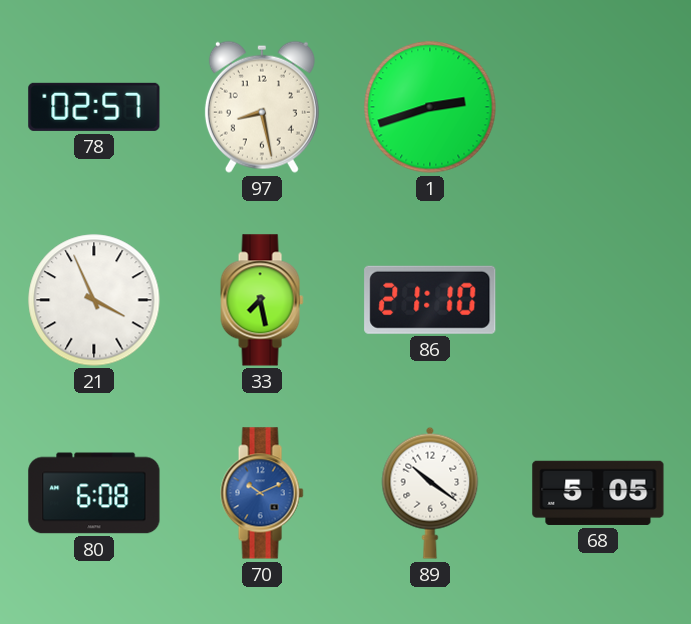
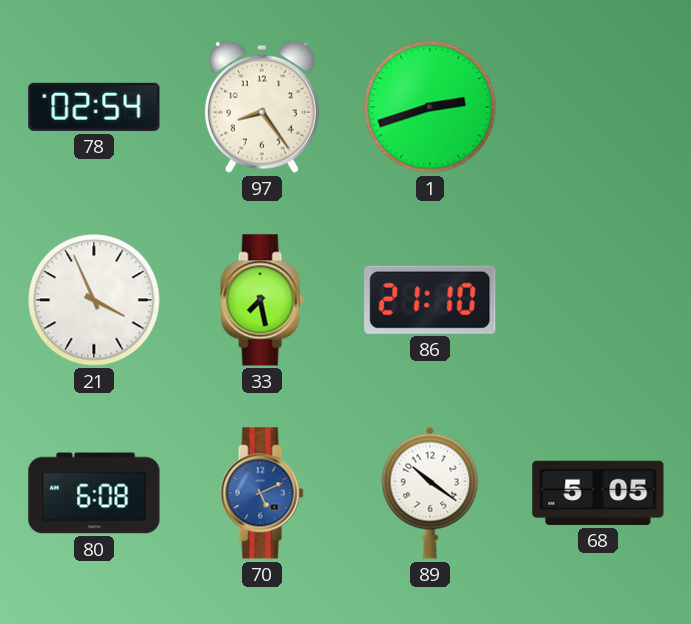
78: 02:57 -> 02:54
97: 8:28 -> 8:24
70: 10:11 -> 5:11
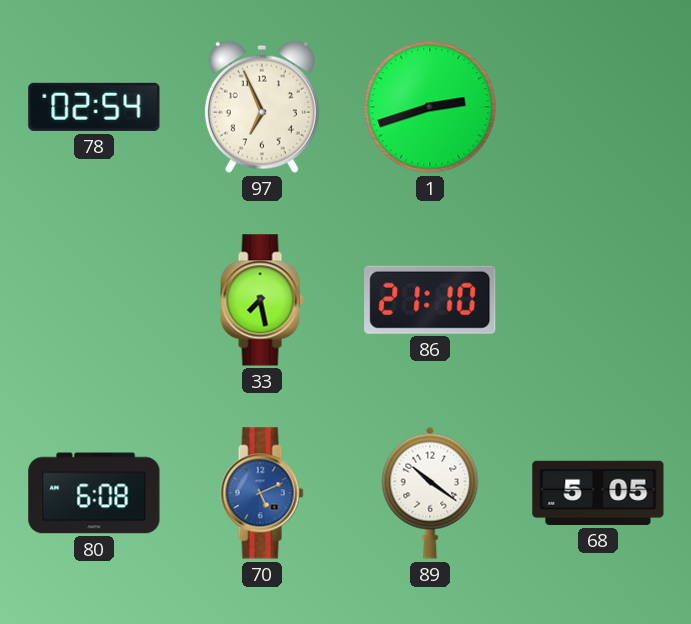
97: 8:24 -> 6:56
21: 3:56 -> none
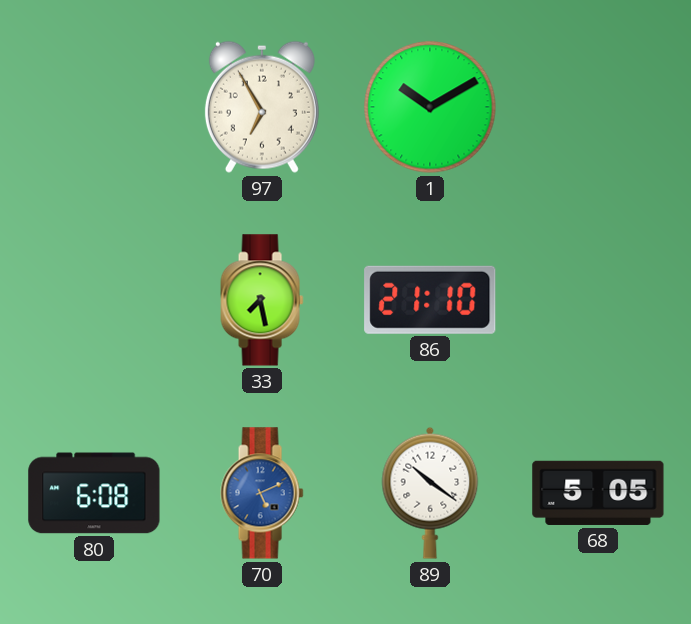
78: 02:54 -> none
97: 6:56 -> 6:55
1: 2:42 -> 10:10
